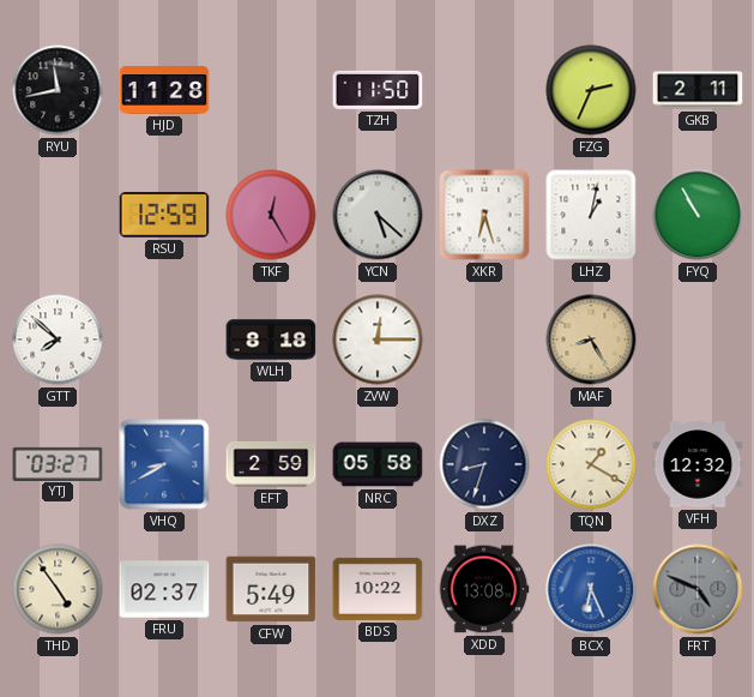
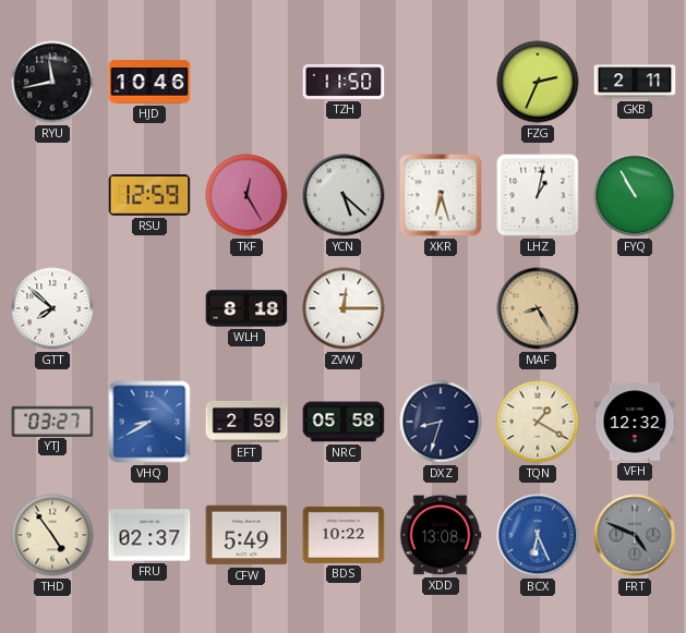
HJD: 11:28 -> 10:46
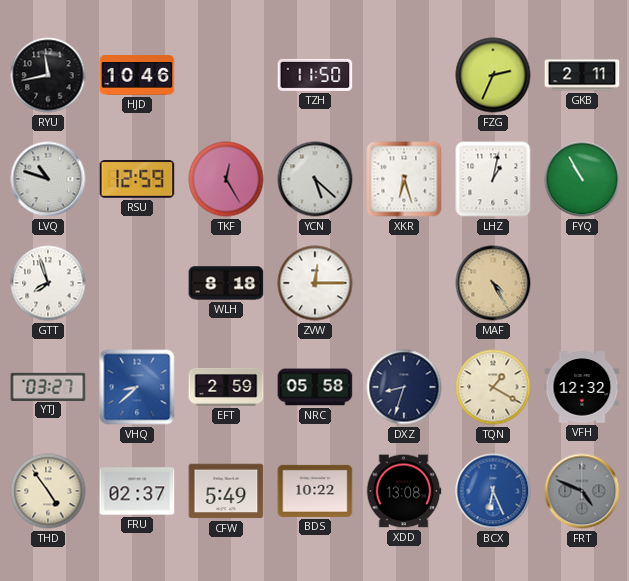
LVQ: none -> 10:48
GTT: 7:52 -> 7:57
MAF: 8:25 -> 4:25
VHQ: 8:40 -> 8:38
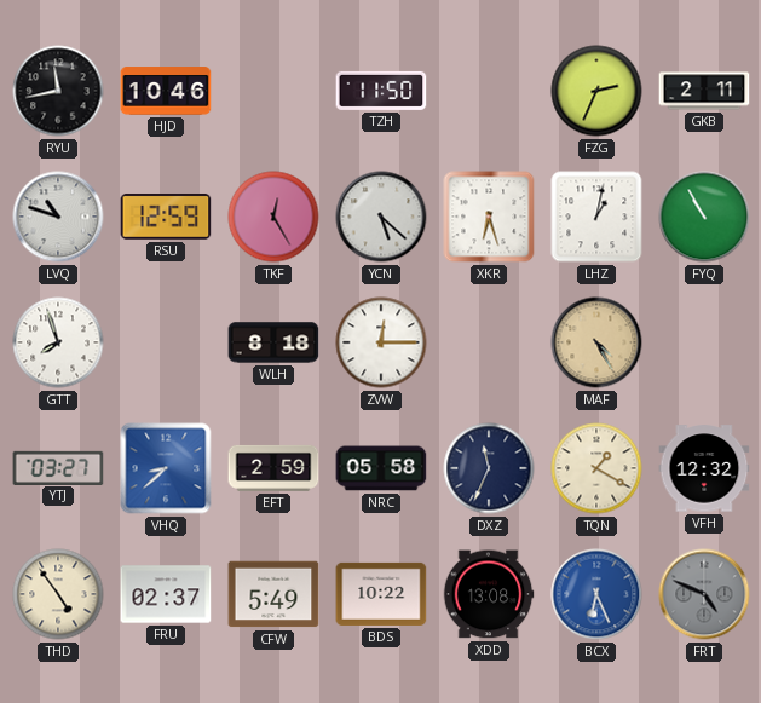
DXZ: 8:33 -> 11:34
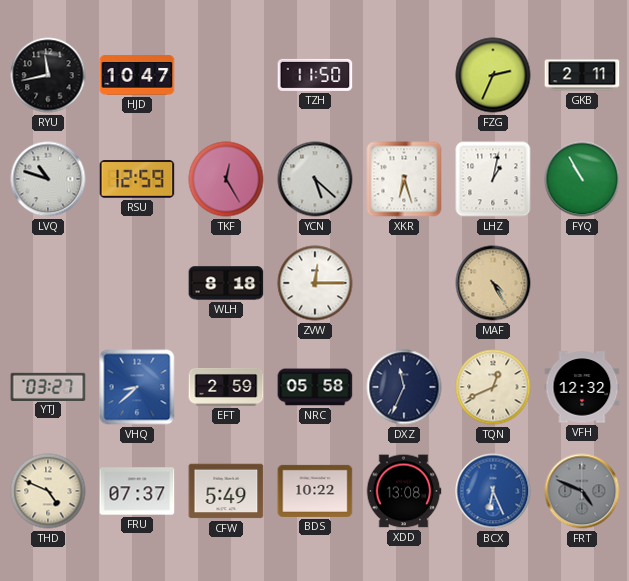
HJD: 10:46 -> 10:47
GTT: 7:57 -> none
TQN: 1:20 -> 12:41
THD: 4:54 -> 4:49
FRU: 02:37 -> 07:37
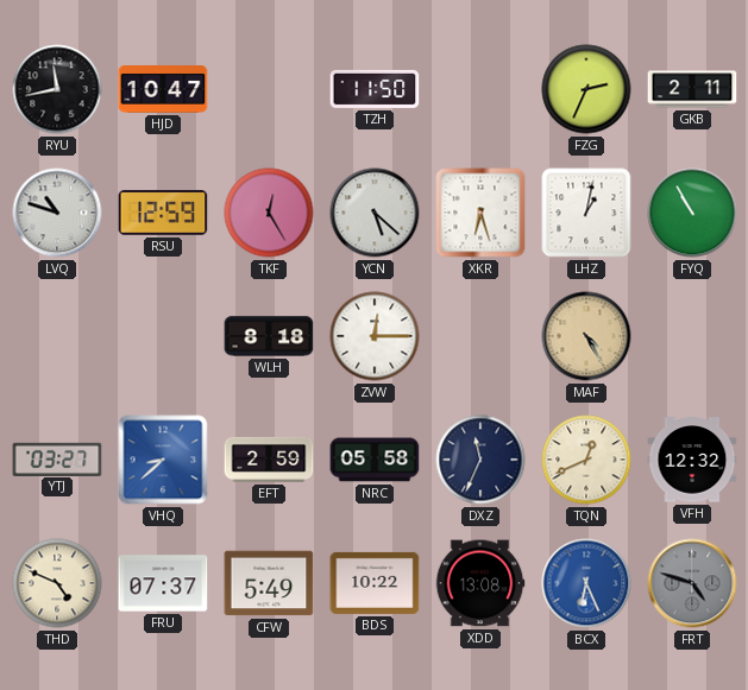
FRT: 4:49 -> 4:48
